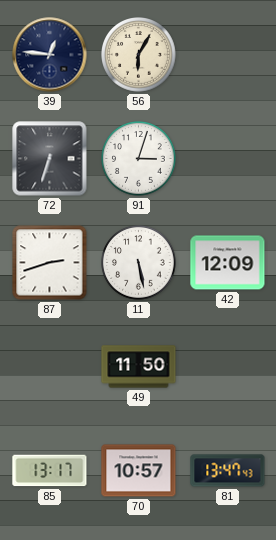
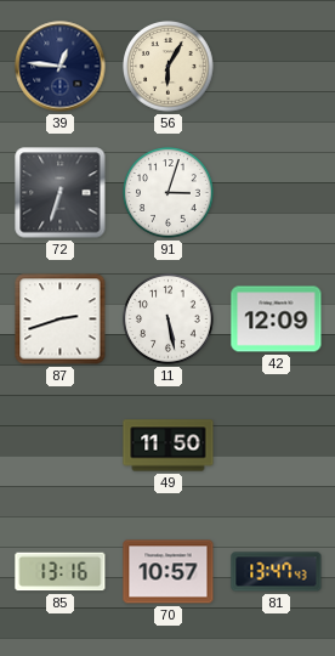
85: 13:17 -> 13:16
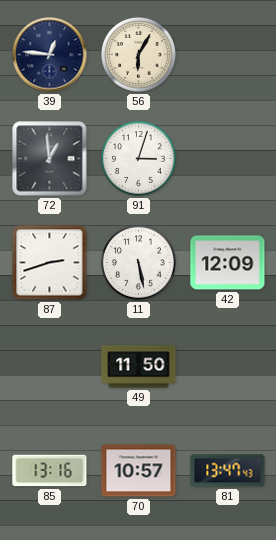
72: 6:33 -> 12:59
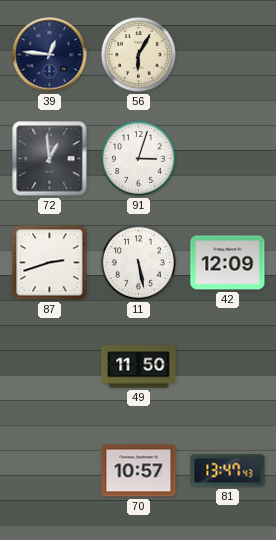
85: 13:16 -> none
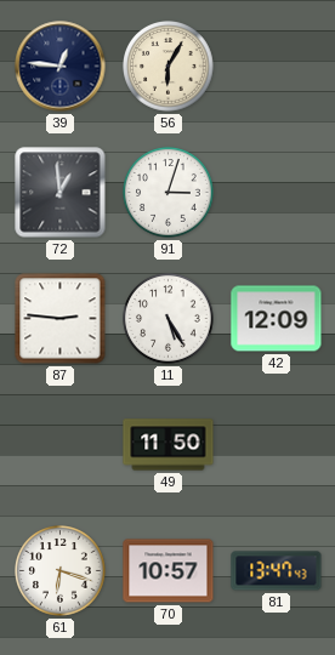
87: 2:42 -> 2:46
11: 5:28 -> 5:25
61: none -> 6:18
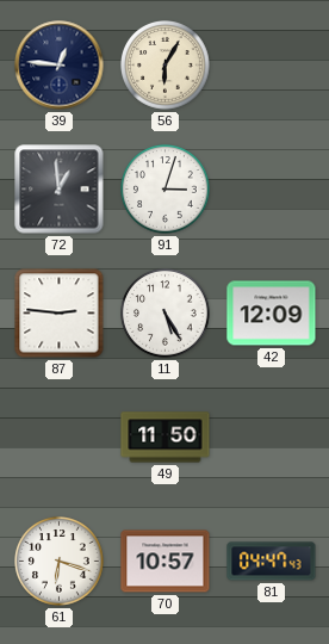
81: 13:47 -> 04:47
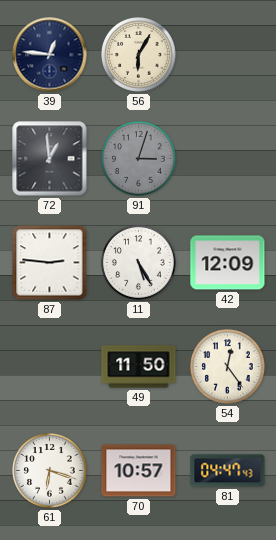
91 dial: white -> grey
54: none -> 12:24
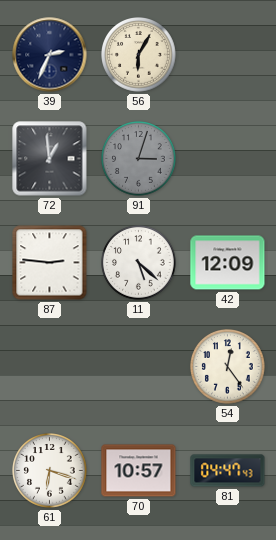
39: 12:46 -> 2:34
11: 5:25 -> 5:22
49: 11:50 -> none
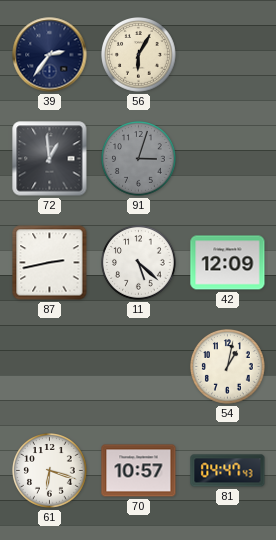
39: 2:34 -> 2:36
87: 2:46 -> 2:43
54: 12:24 -> 1:02
